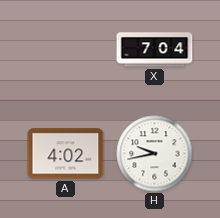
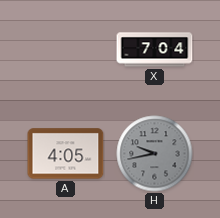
A: 4:02 -> 4:05
H dial: white -> grey
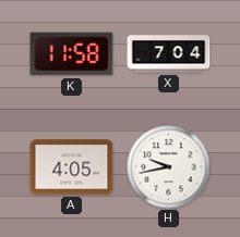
K: none -> 11:58
H dial: grey -> white
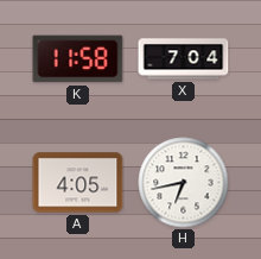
H: 9:43 -> 6:43
